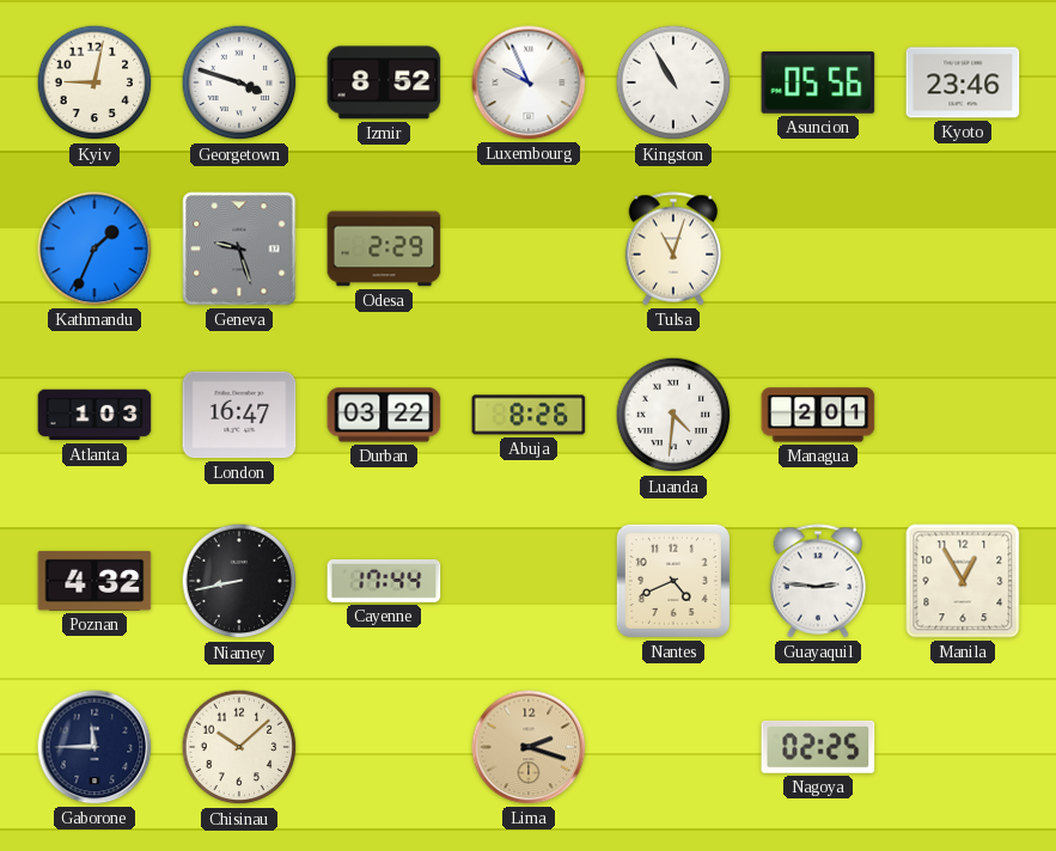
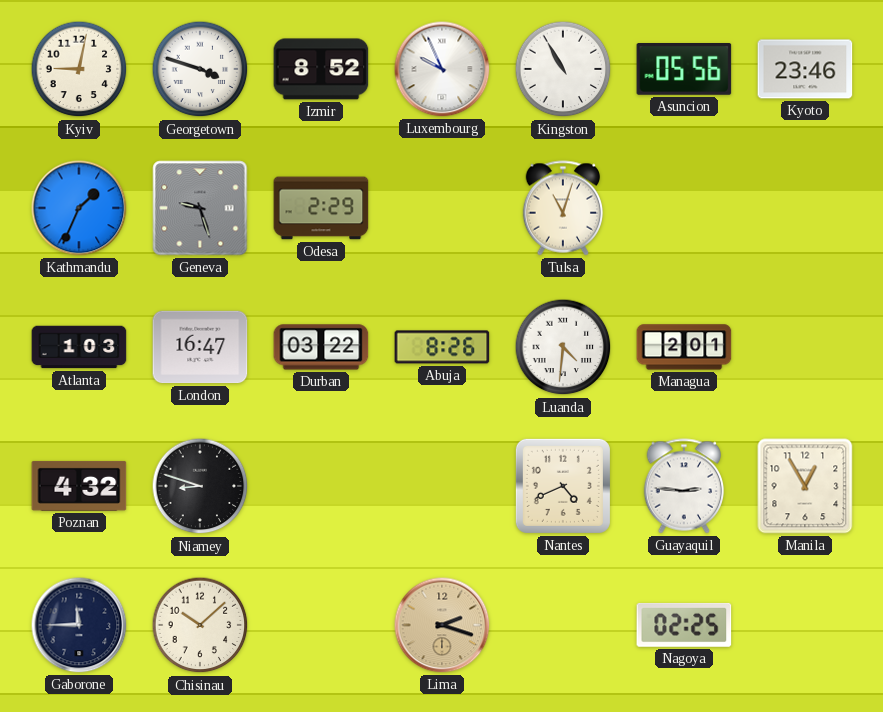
Niamey: 8:43 -> 8:48
Cayenne: 17:44 -> none
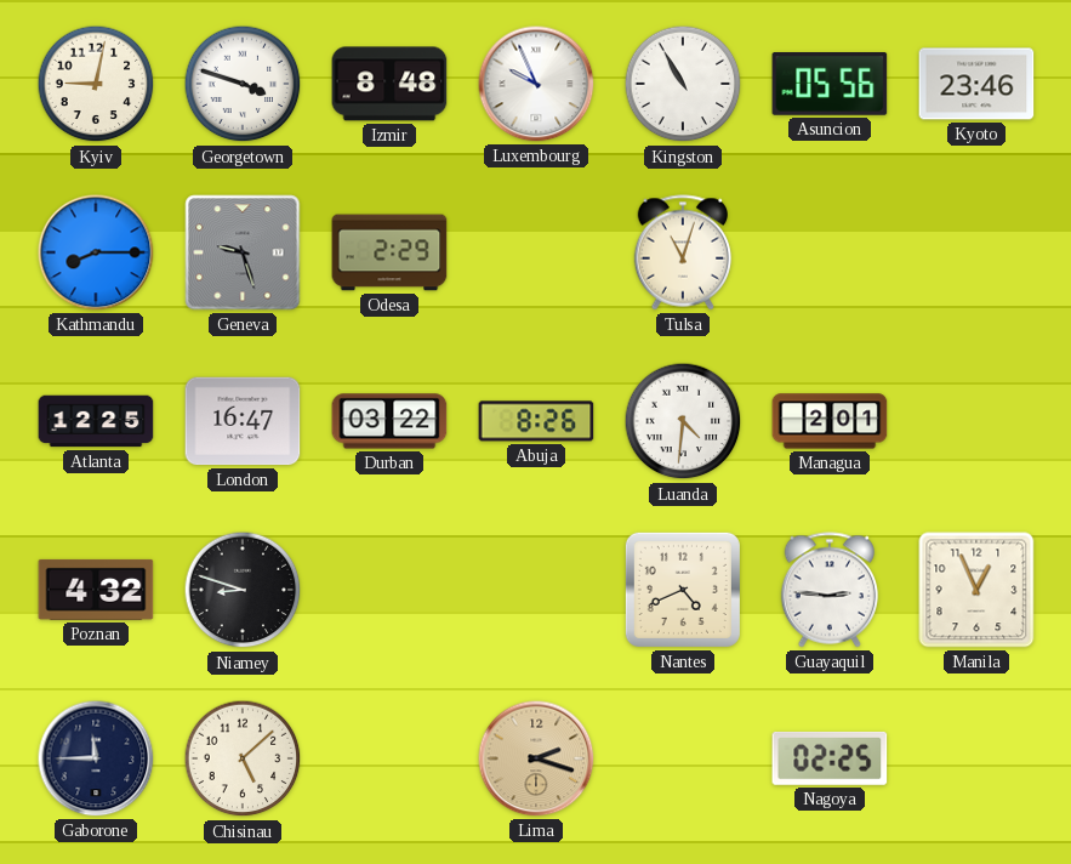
Izmir: 8:52 -> 8:48
Kathmandu: 1:34 -> 8:15
Atlanta: 1:03 -> 12:25
Manila: 12:55 -> 12:56
Chisinau: 10:08 -> 5:08
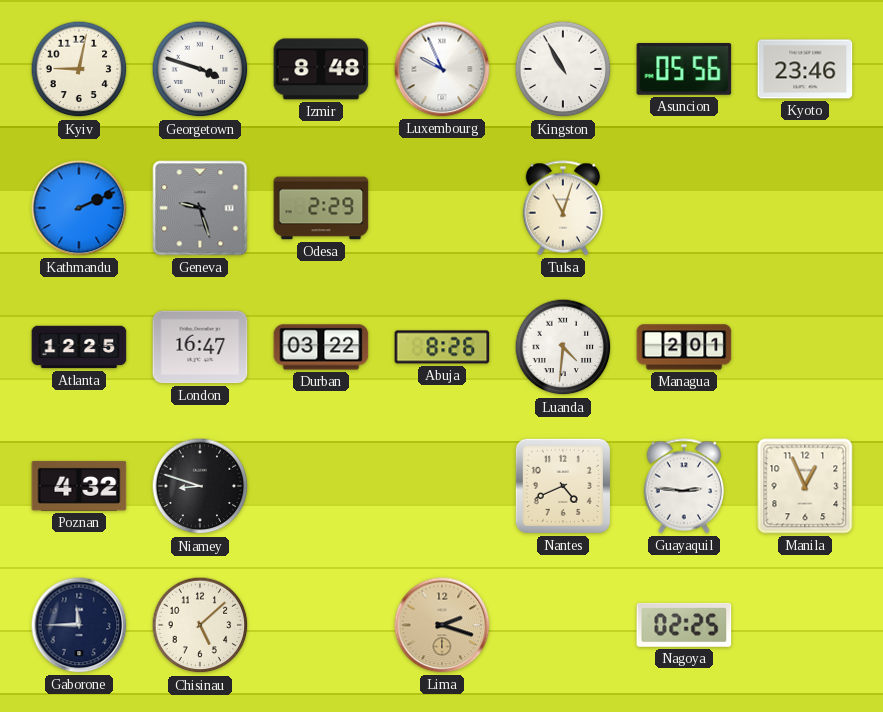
Kathmandu: 8:15 -> 2:11
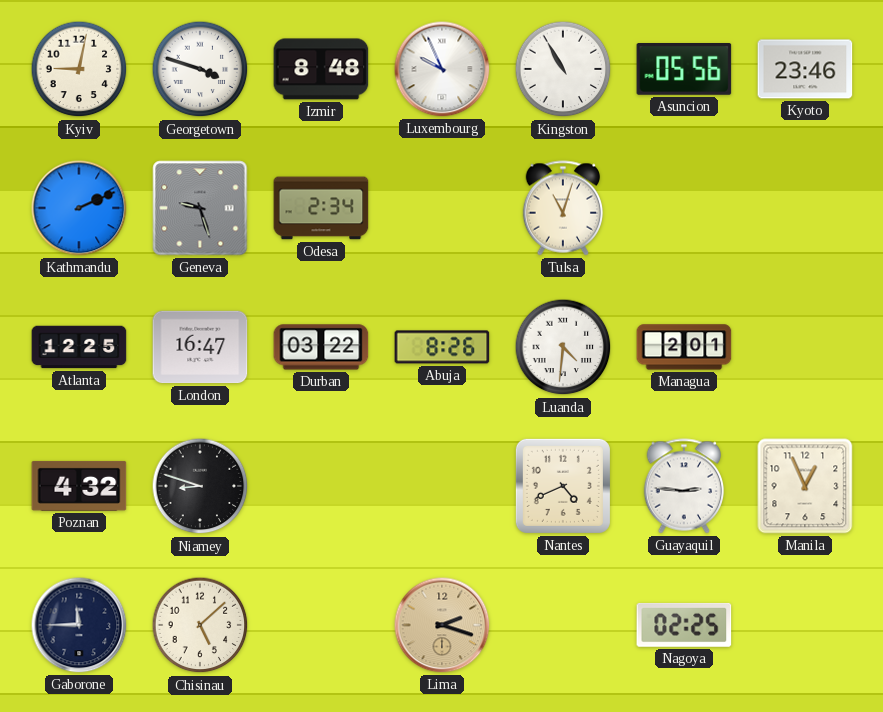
Odesa: 2:29 -> 2:34
